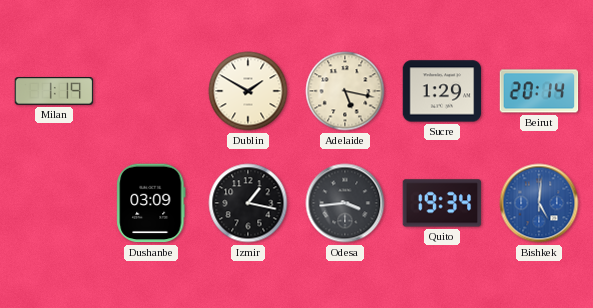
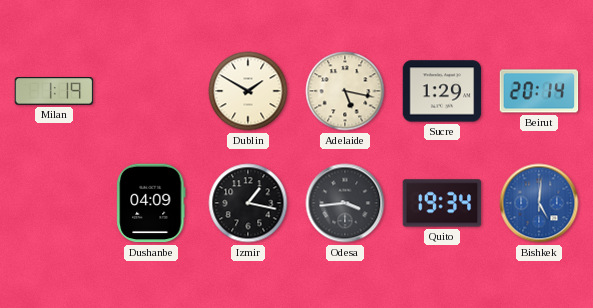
Dushanbe: 03:09 -> 04:09
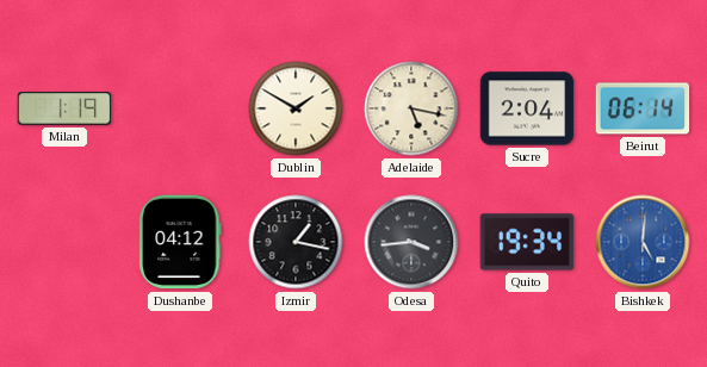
Sucre: 1:29 -> 2:04
Beirut: 20:14 -> 06:14
Dushanbe: 04:09 -> 04:12
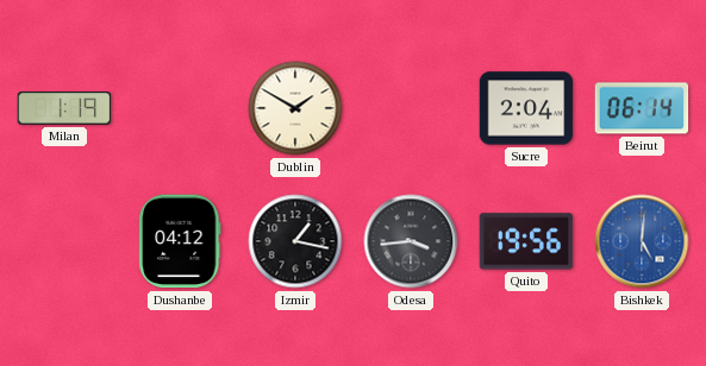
Adelaide: 5:17 -> none
Quito: 19:34 -> 19:56
